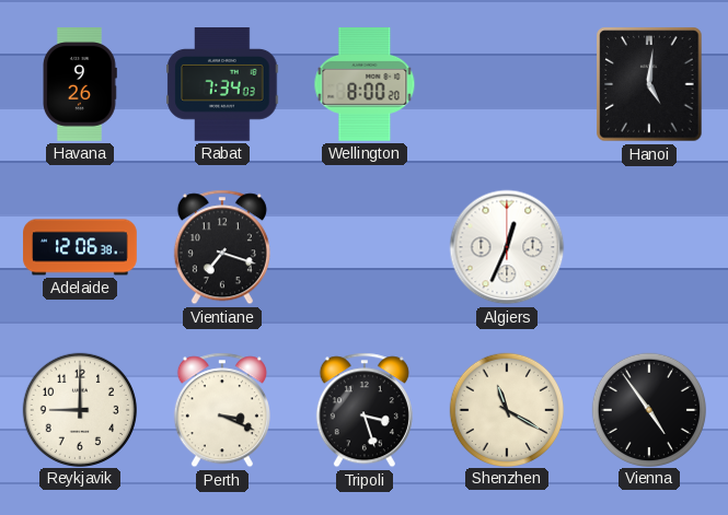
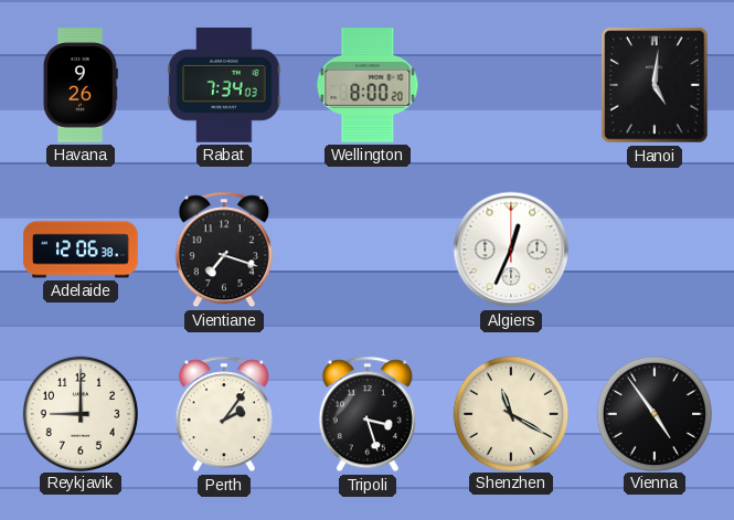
Perth: 3:19 -> 2:06
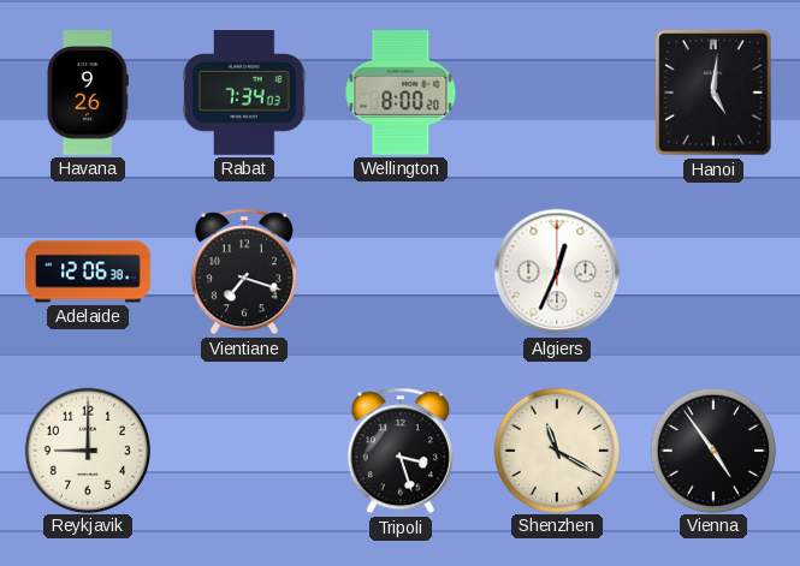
Perth: 2:06 -> none
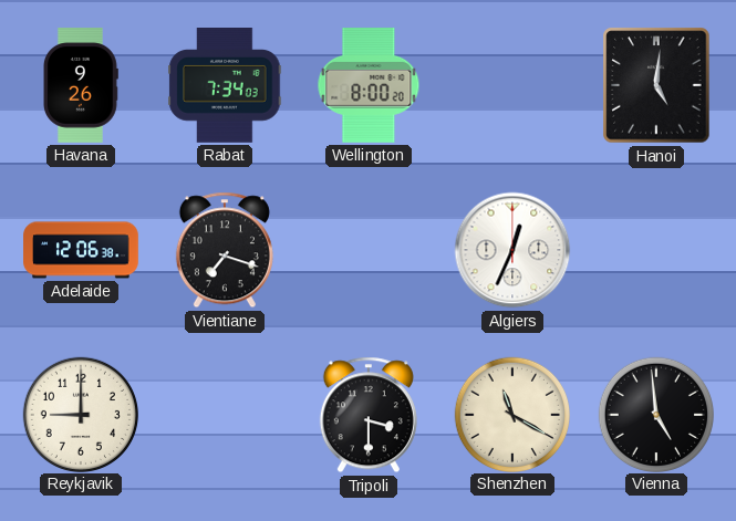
Tripoli: 3:27 -> 3:30
Vienna: 4:54 -> 4:59
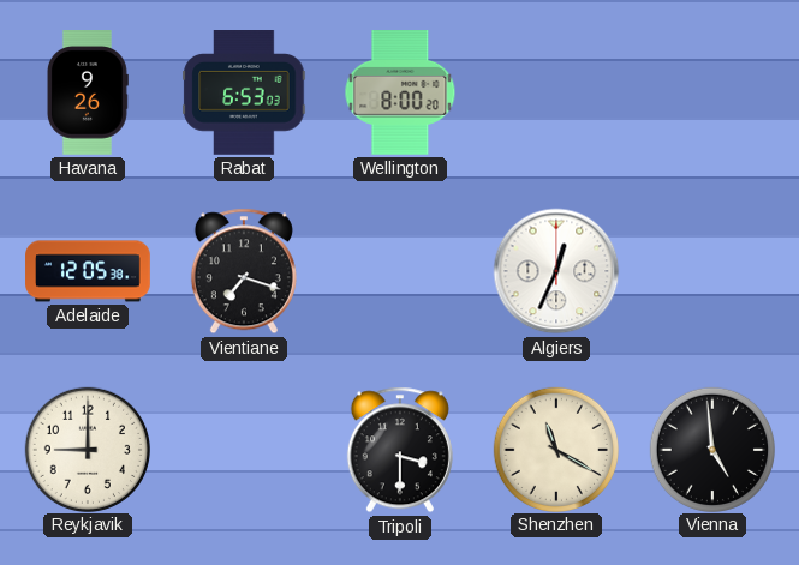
Rabat: 7:34 -> 6:53
Hanoi: 5:01 -> none
Adelaide: 12:06 -> 12:05
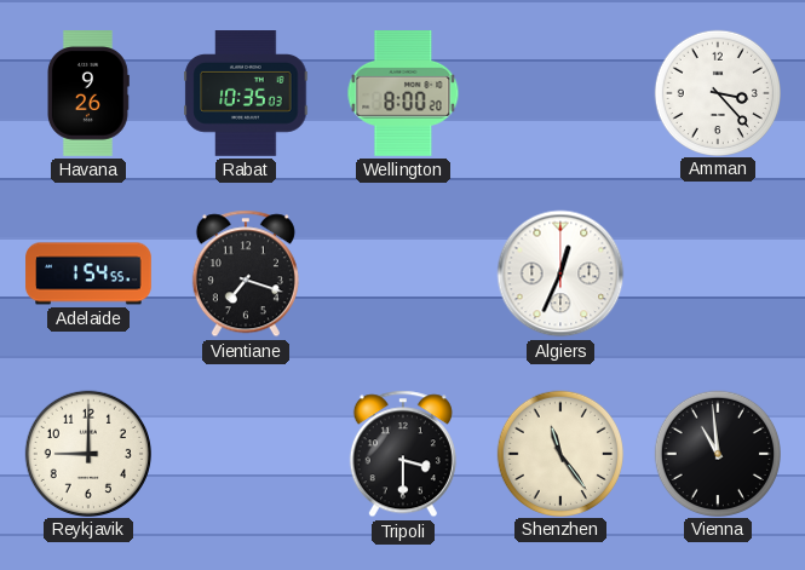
Rabat: 6:53 -> 10:35
Amman: none -> 3:23
Adelaide: 12:05 -> 1:54
Shenzhen: 11:20 -> 11:24
Vienna: 4:59 -> 10:59
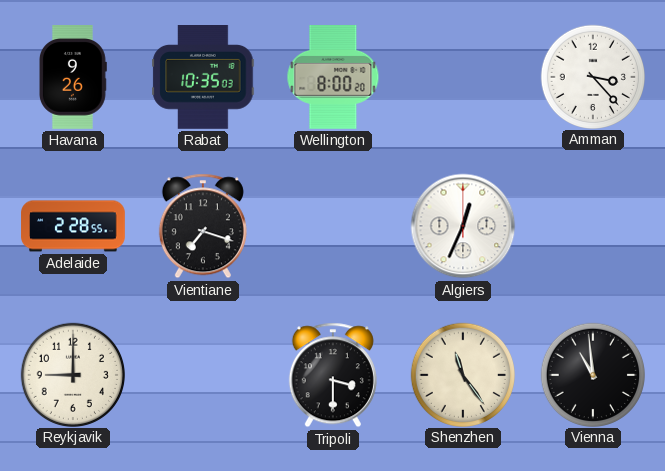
Adelaide: 1:54 -> 2:28
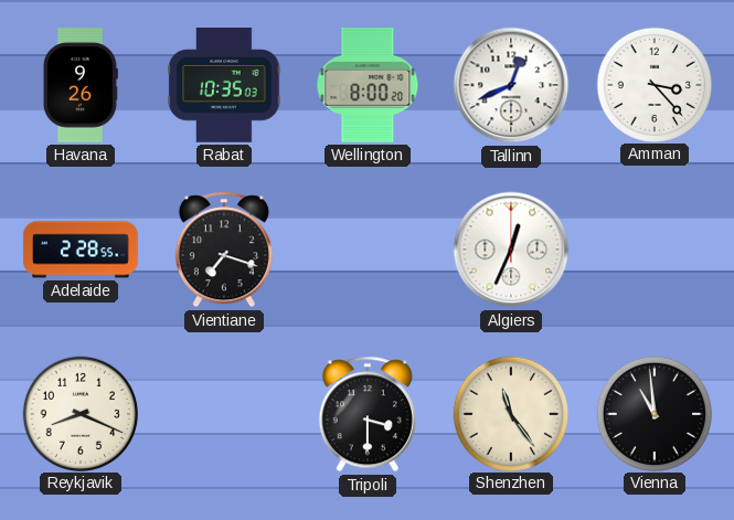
Tallinn: none -> 12:41
Reykjavik: 9:00 -> 8:19
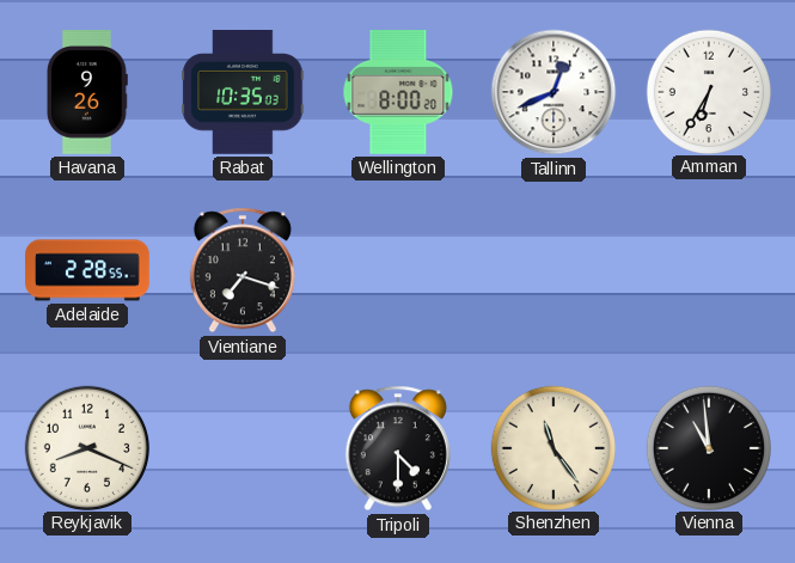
Amman: 3:23 -> 6:35
Algiers: 12:34 -> none
Tripoli: 3:30 -> 4:30
